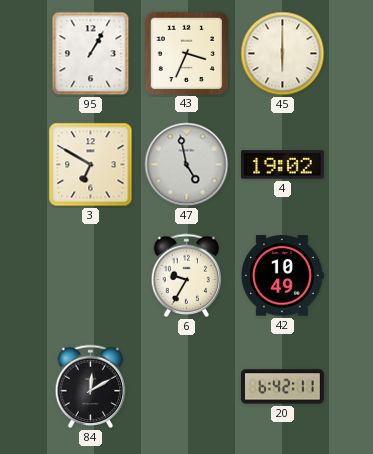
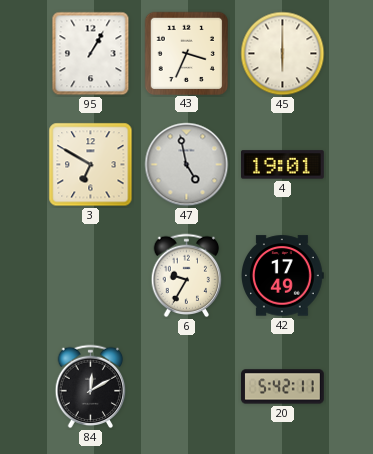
4: 19:02 -> 19:01
42: 10:49 -> 17:49
20: 6:42 -> 5:42
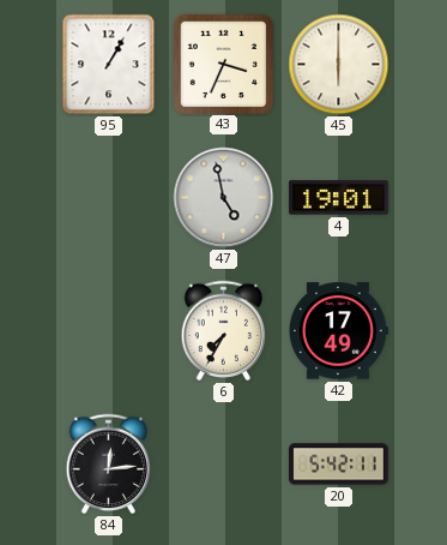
3: 6:50 -> none
6: 9:35 -> 7:35
84: 12:10 -> 12:14
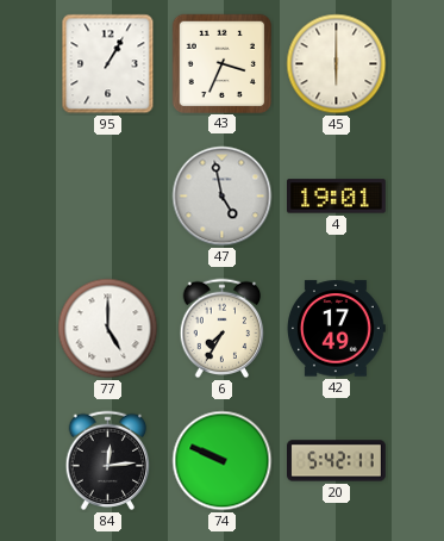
77: none -> 5:00
74: none -> 9:49
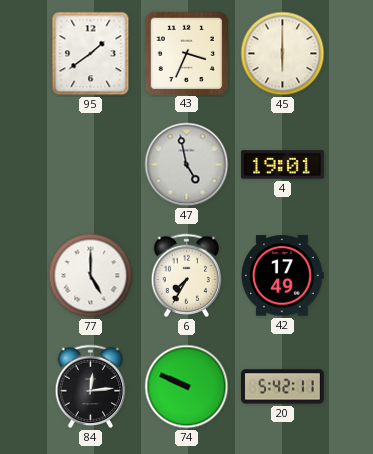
95: 1:05 -> 1:39
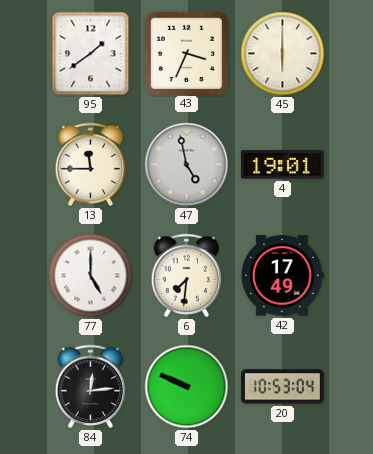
13: none -> 11:45
6: 7:35 -> 7:31
20: 5:42 -> 10:53
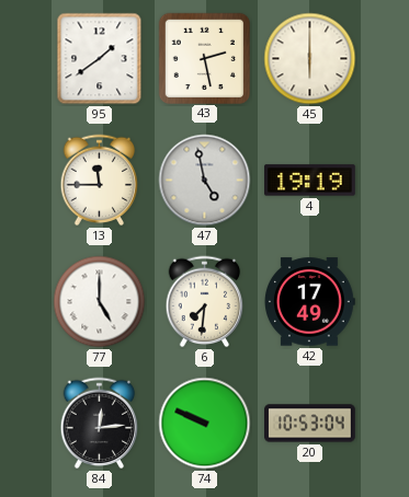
43: 3:34 -> 2:28
4: 19:01 -> 19:19
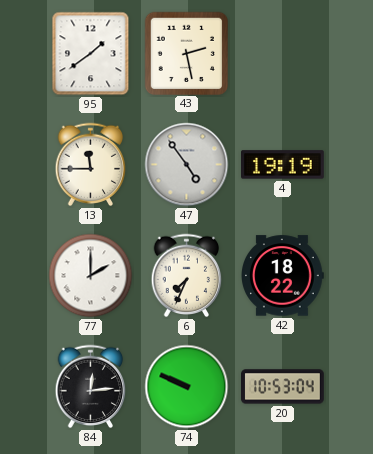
45: 6:00 -> none
47: 4:58 -> 4:54
77: 5:00 -> 2:00
6: 7:31 -> 7:34
42: 17:49 -> 18:22
